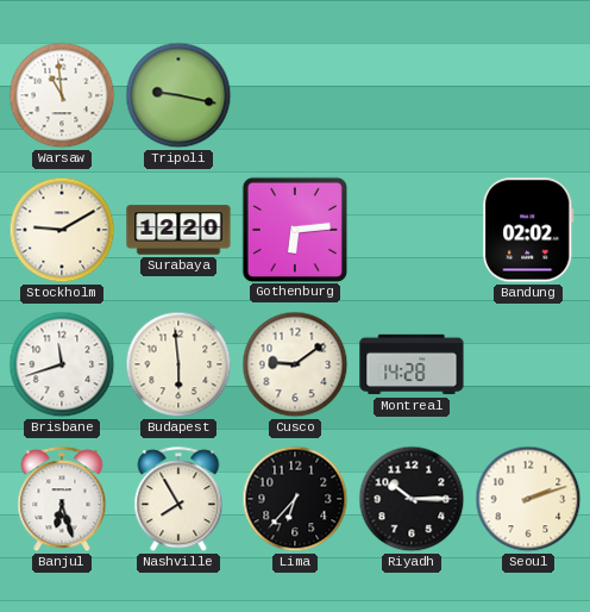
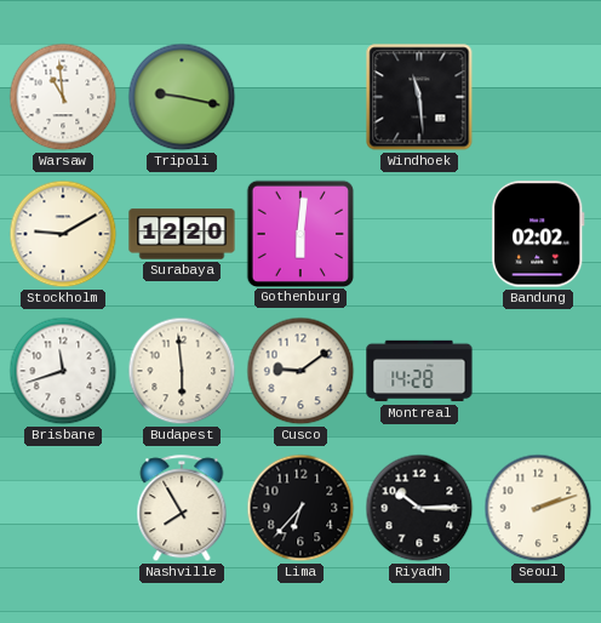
Windhoek: none -> 11:29
Gothenburg: 6:14 -> 6:01
Banjul: 6:27 -> none
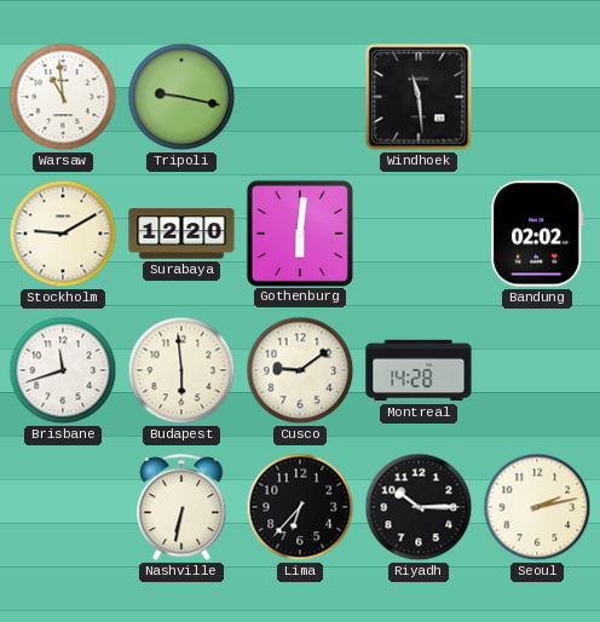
Nashville: 7:55 -> 6:32
Seoul: 2:12 -> 2:13
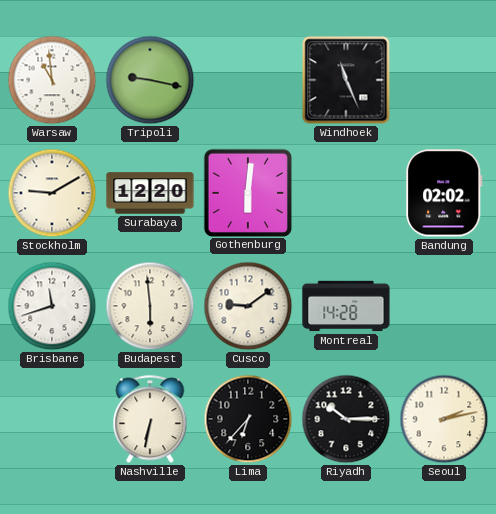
Windhoek: 11:29 -> 11:26
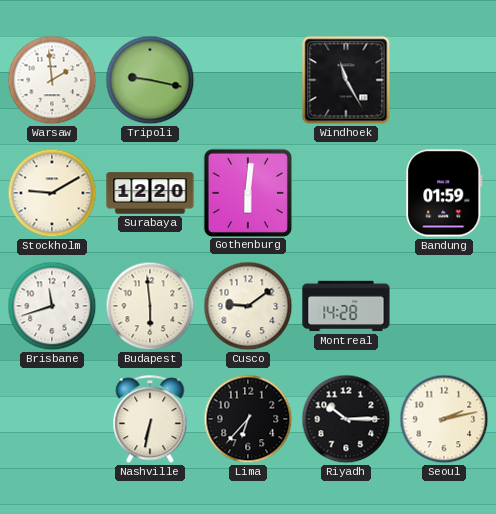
Warsaw: 10:59 -> 1:59
Windhoek: 11:26 -> 11:25
Bandung: 02:02 -> 01:59
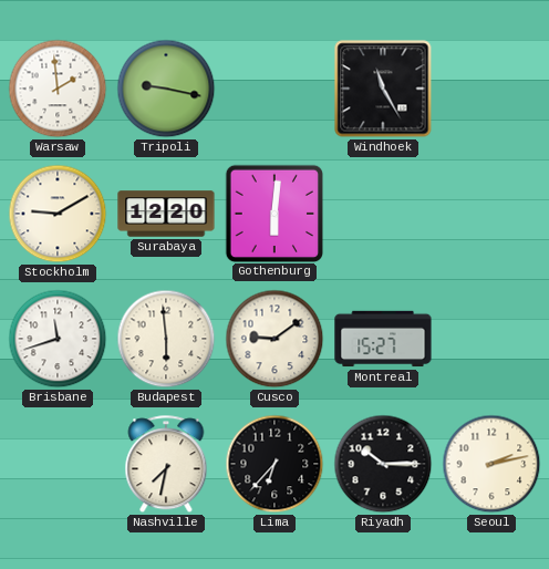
Bandung: 01:59 -> none
Montreal: 14:28 -> 15:27
Nashville: 6:32 -> 7:32
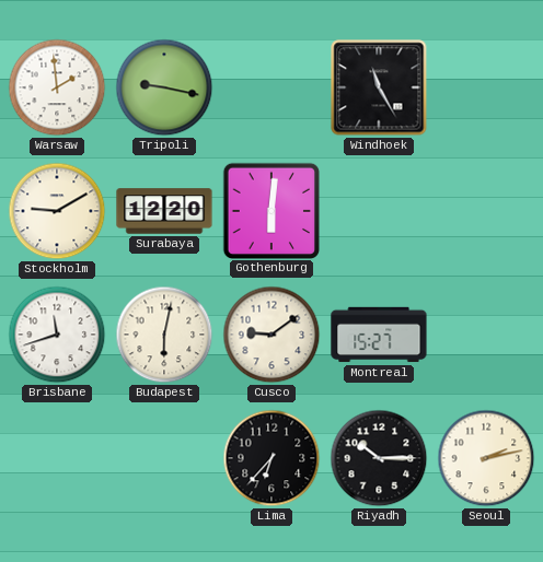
Budapest: 5:59 -> 6:02
Nashville: 7:32 -> none
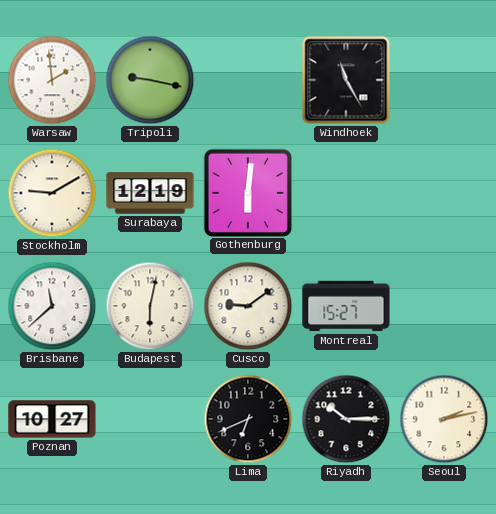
Surabaya: 12:20 -> 12:19
Brisbane: 11:42 -> 11:38
Poznan: none -> 10:27
Lima: 6:37 -> 6:41
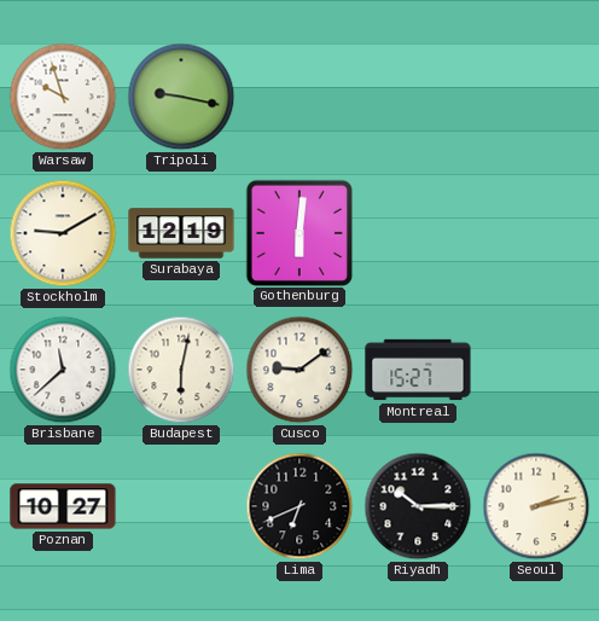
Warsaw: 1:59 -> 9:57
Windhoek: 11:25 -> none
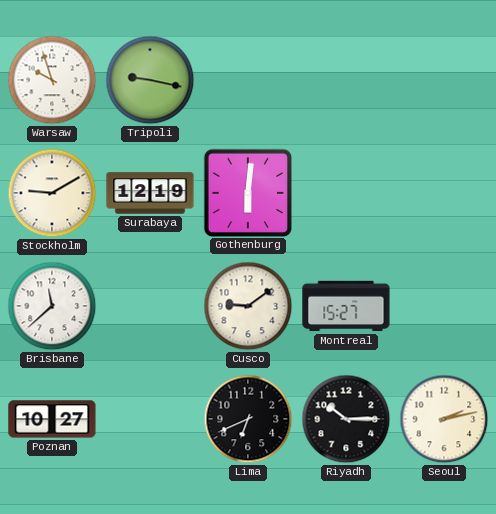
Budapest: 6:02 -> none
